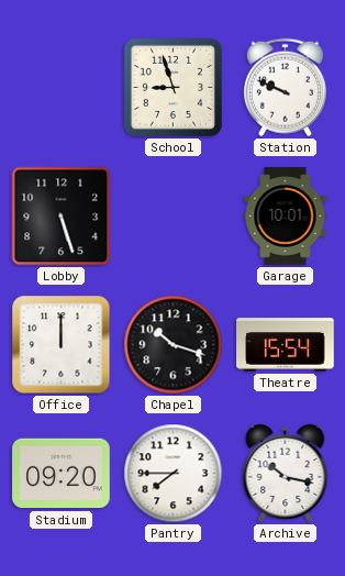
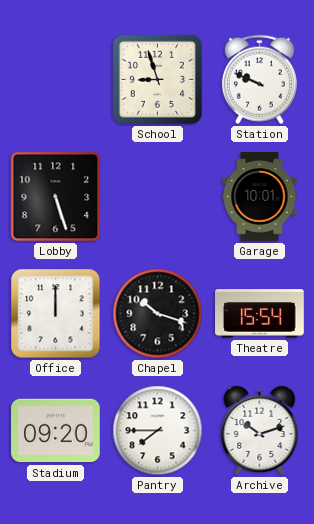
Archive: 10:17 -> 10:12
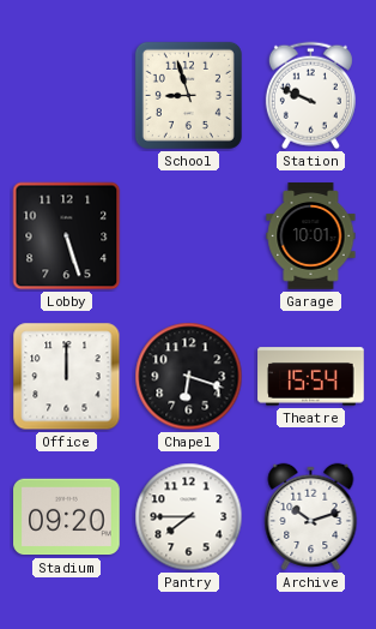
Chapel: 10:18 -> 6:18
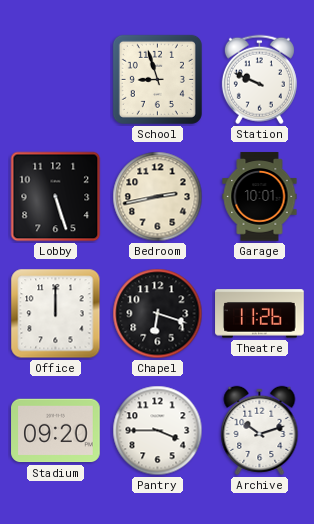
Bedroom: none -> 2:43
Theatre: 15:54 -> 11:26
Pantry: 7:45 -> 3:45
